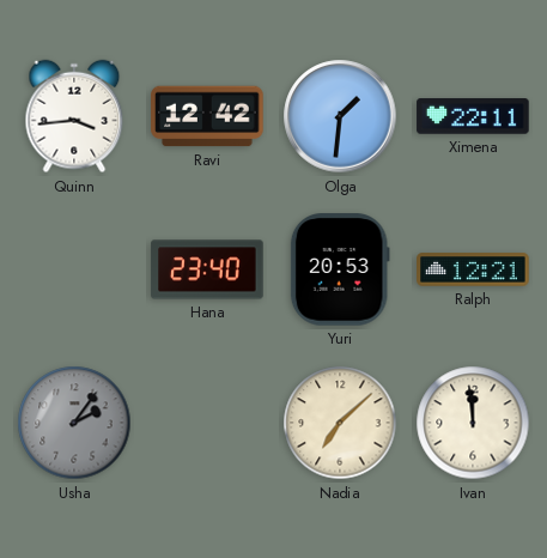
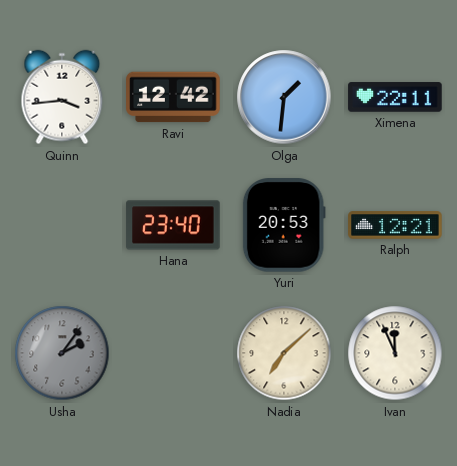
Ivan: 11:59 -> 11:56
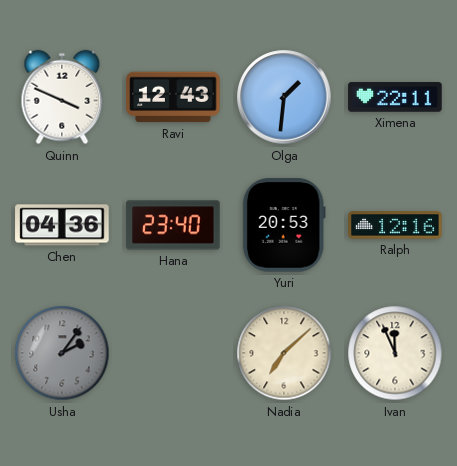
Quinn: 3:44 -> 3:49
Ravi: 12:42 -> 12:43
Chen: none -> 04:36
Ralph: 12:21 -> 12:16
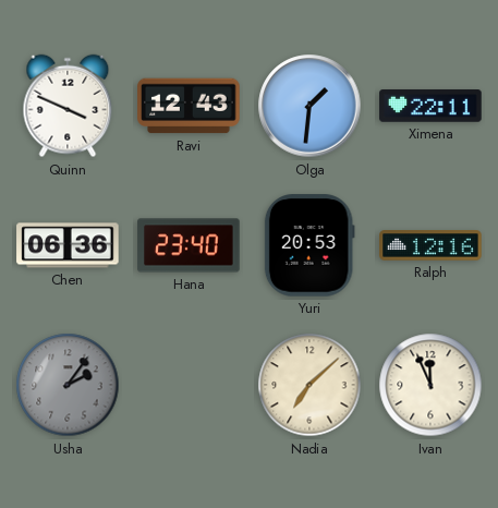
Chen: 04:36 -> 06:36
